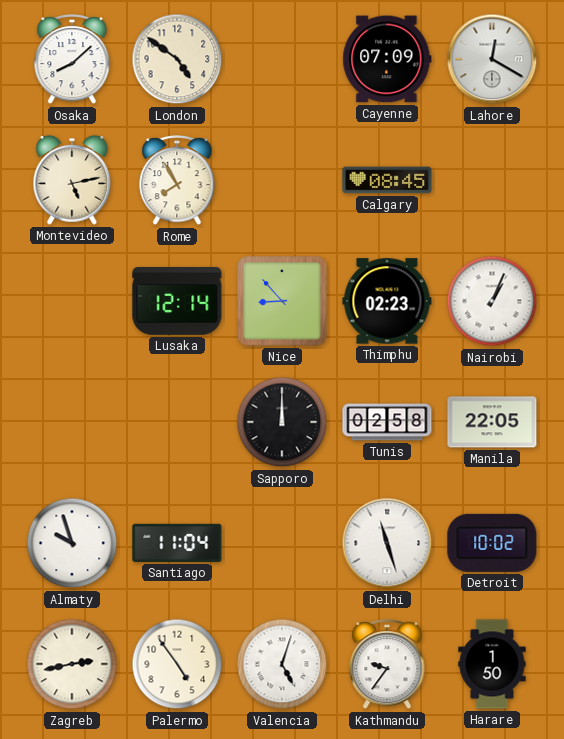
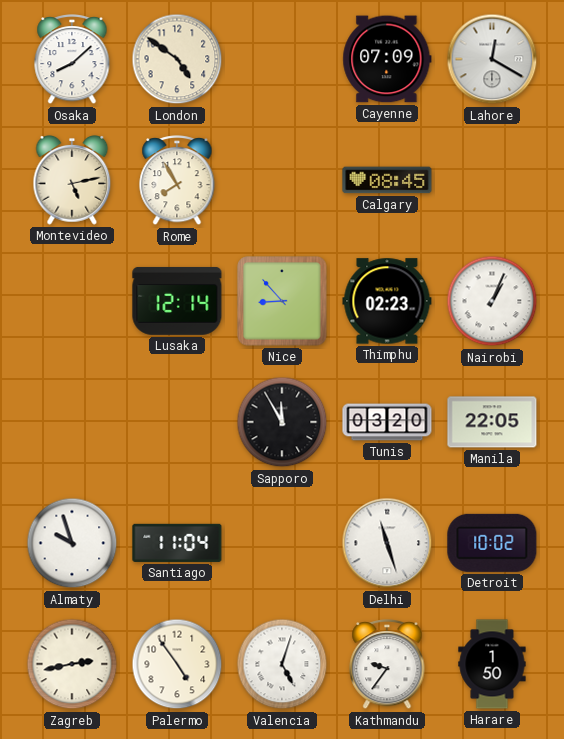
Sapporo: 12:00 -> 11:55
Tunis: 02:58 -> 03:20
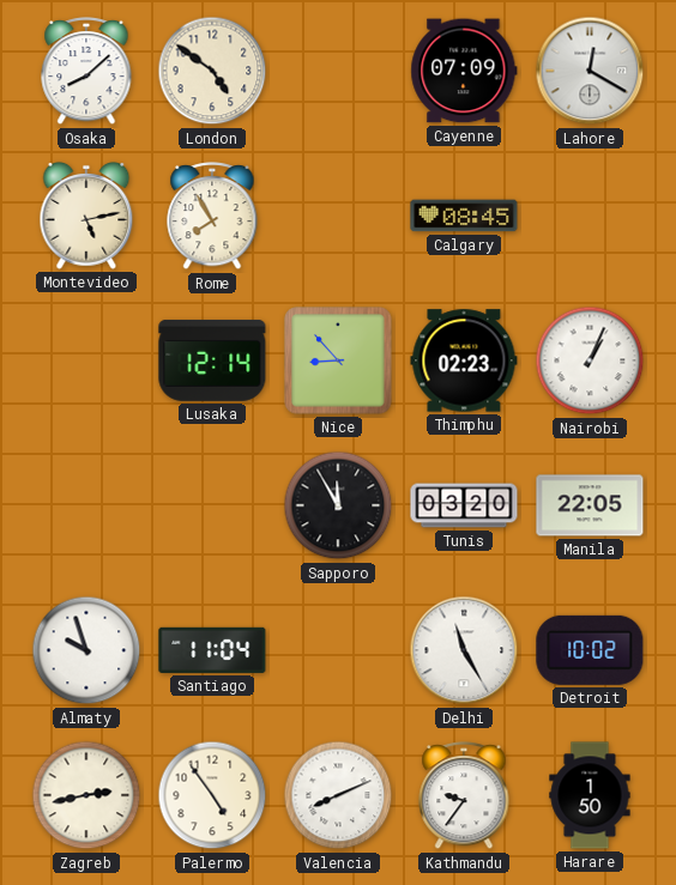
Delhi: 11:27 -> 11:25
Valencia: 5:03 -> 8:11
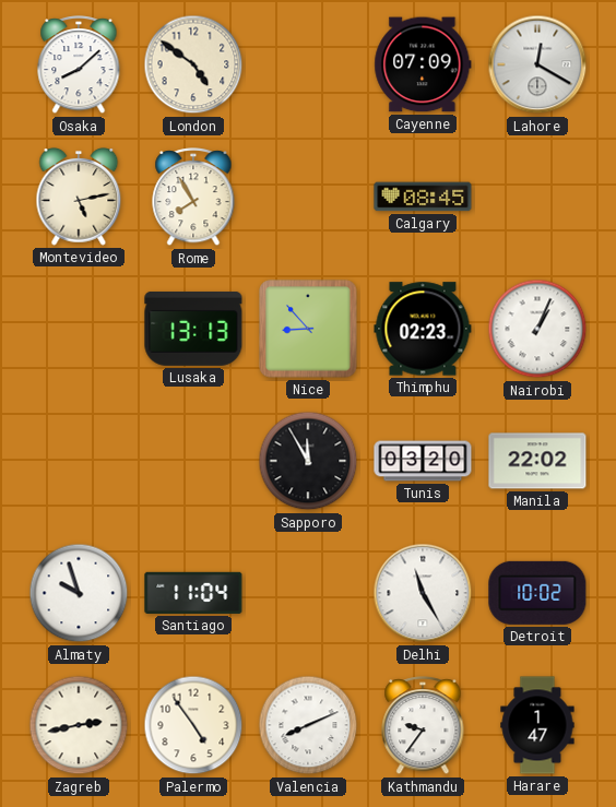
Lusaka: 12:14 -> 13:13
Manila: 22:05 -> 22:02
Harare: 1:50 -> 1:47
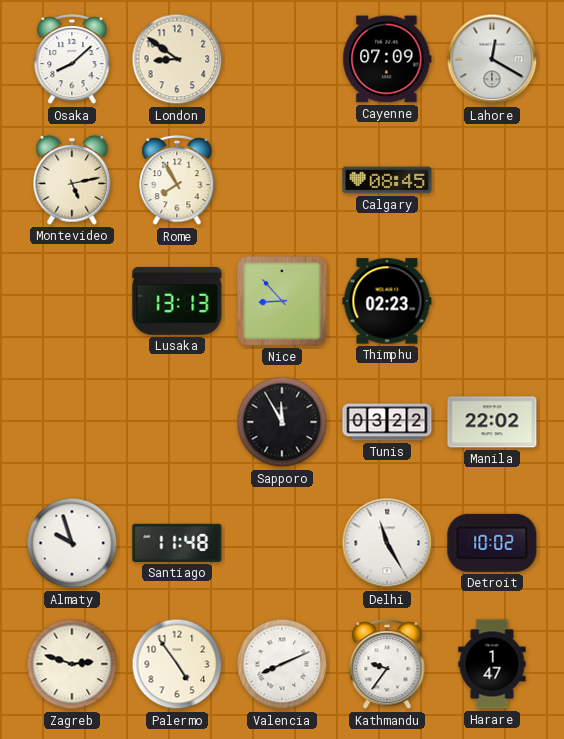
London: 4:51 -> 8:51
Nairobi: 1:04 -> none
Tunis: 03:20 -> 03:22
Santiago: 11:04 -> 11:48
Zagreb: 2:43 -> 2:48
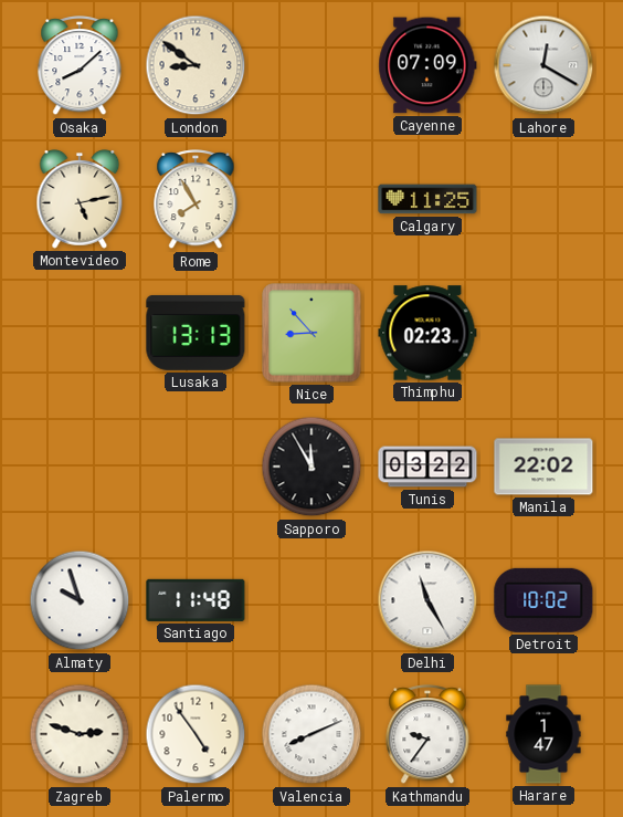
Calgary: 08:45 -> 11:25
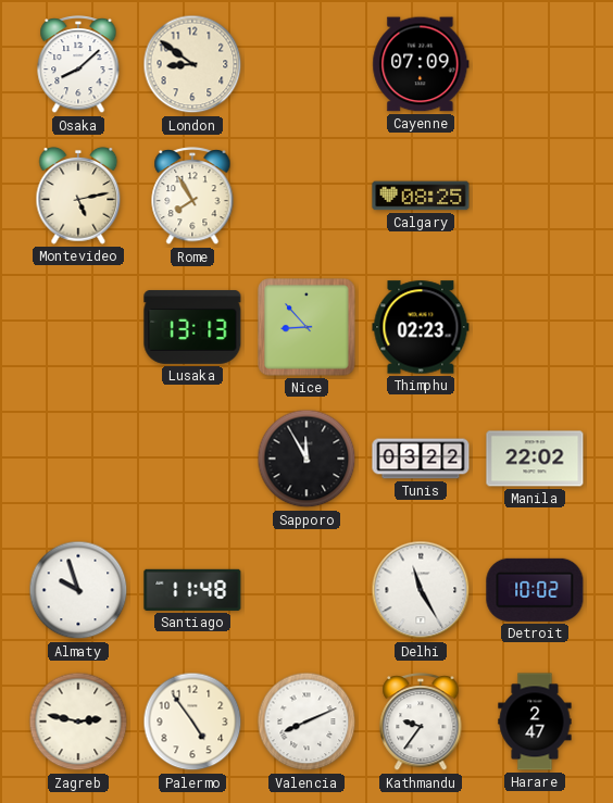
Lahore: 12:20 -> none
Calgary: 11:25 -> 08:25
Zagreb: 2:48 -> 2:47
Harare: 1:47 -> 2:47
